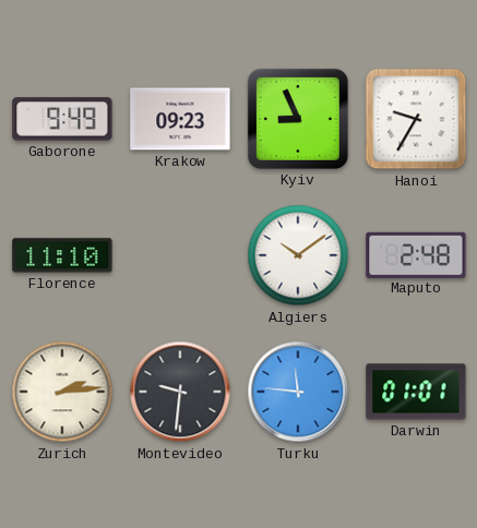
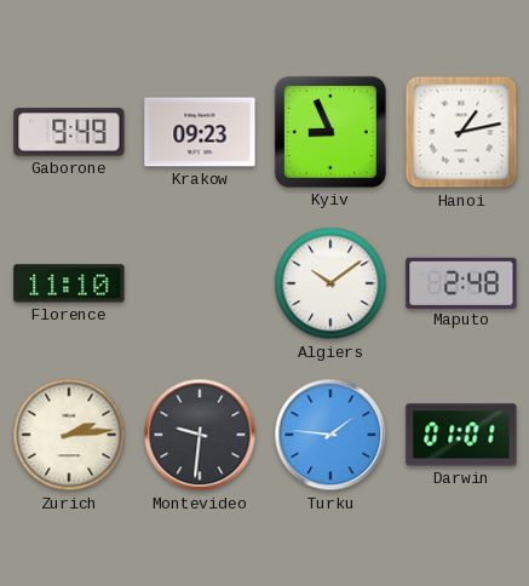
Hanoi: 9:35 -> 1:13
Turku: 11:46 -> 1:46
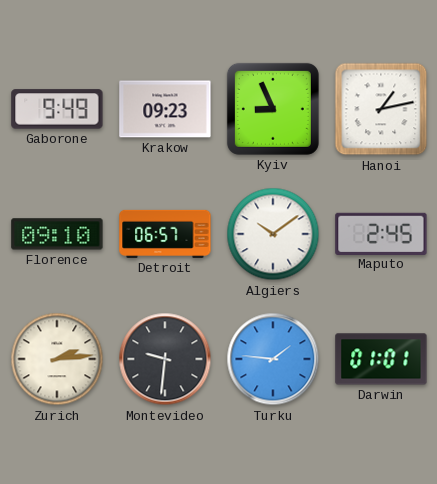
Florence: 11:10 -> 09:10
Detroit: none -> 06:57
Maputo: 2:48 -> 2:45
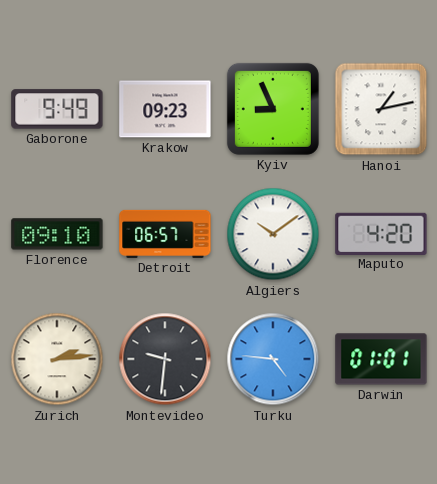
Maputo: 2:45 -> 4:20
Turku: 1:46 -> 4:46
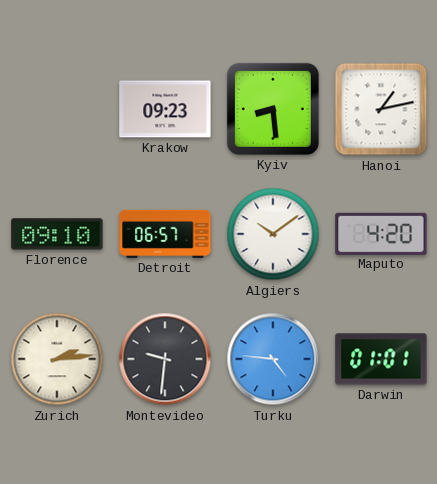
Gaborone: 9:49 -> none
Kyiv: 8:56 -> 8:29
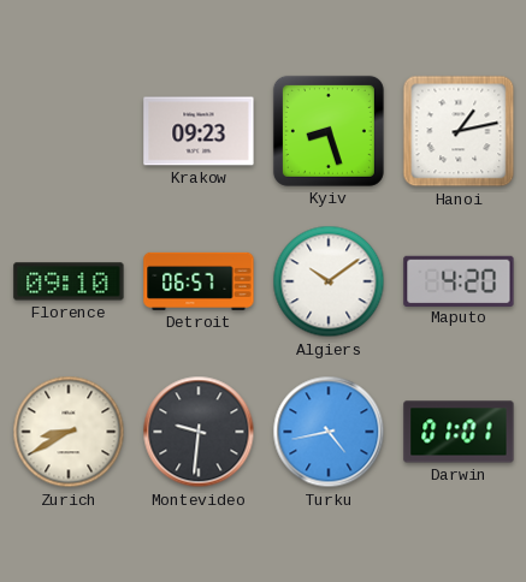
Kyiv: 8:29 -> 8:27
Zurich: 2:14 -> 8:40
Turku: 4:46 -> 4:43
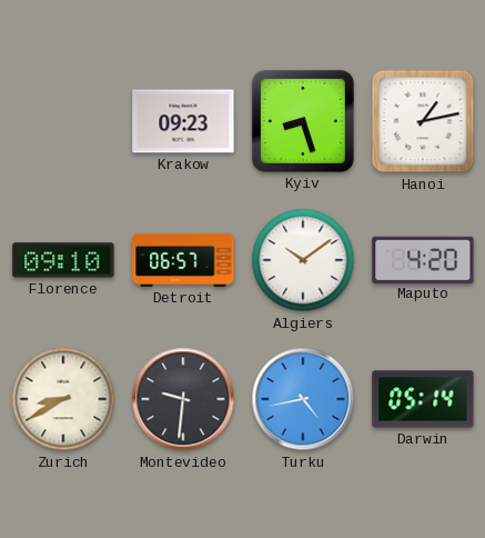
Darwin: 01:01 -> 05:14
